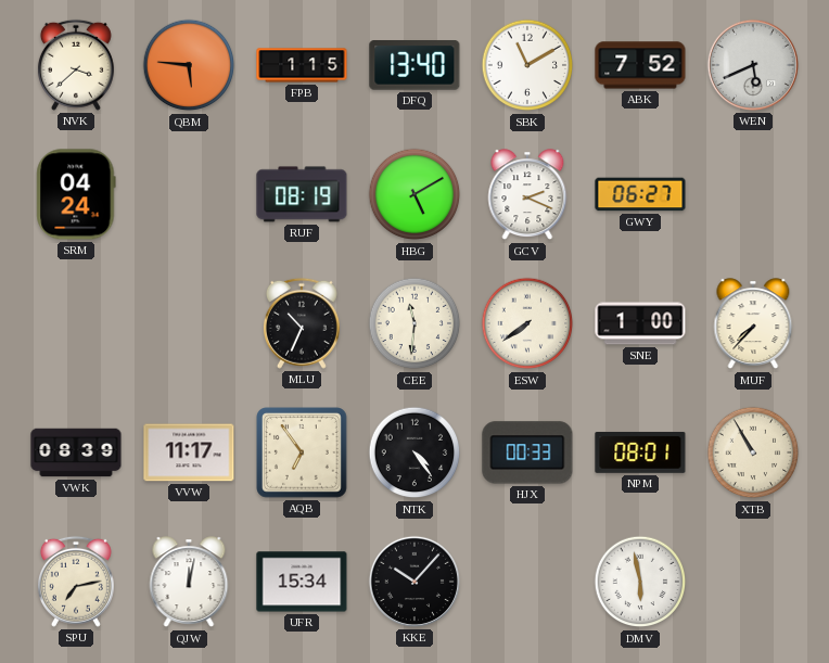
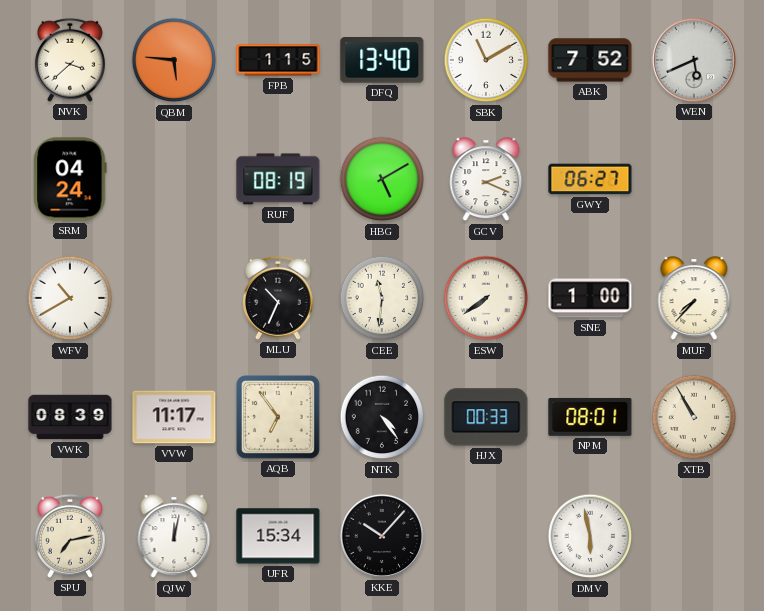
WFV: none -> 10:40
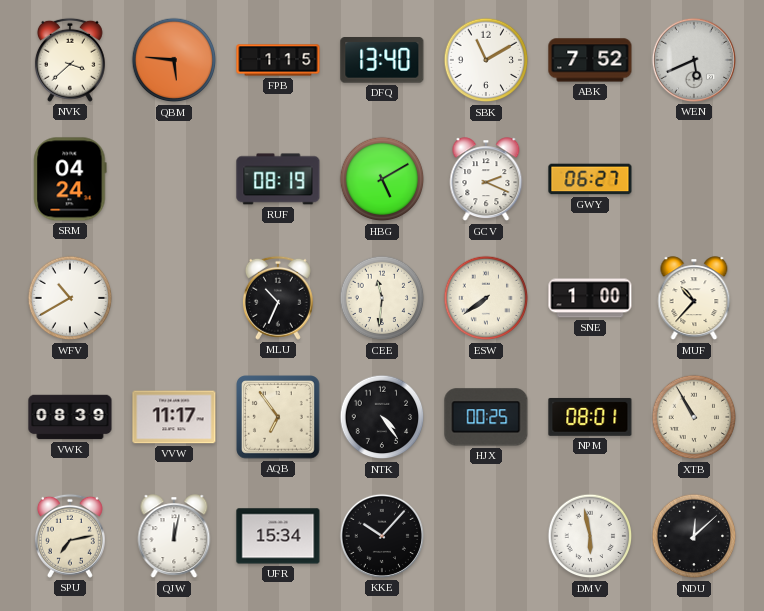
MUF: 7:37 -> 10:37
HJX: 00:33 -> 00:25
NDU: none -> 12:08
